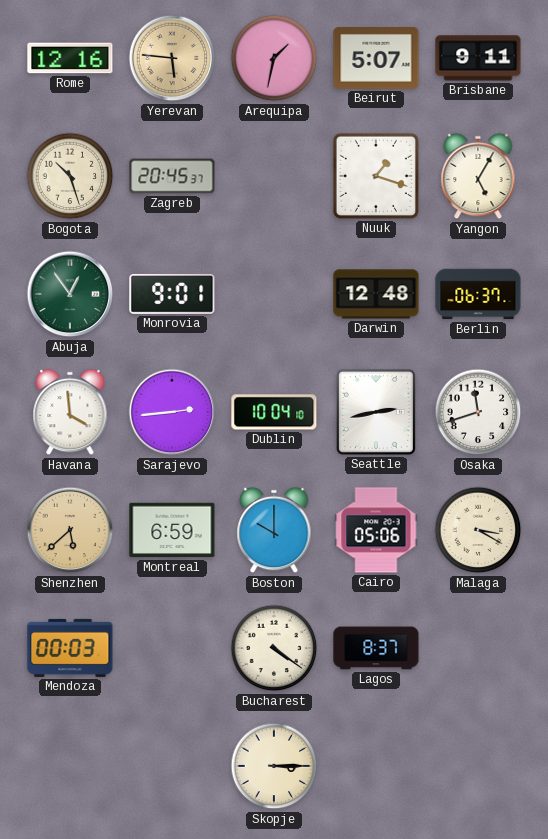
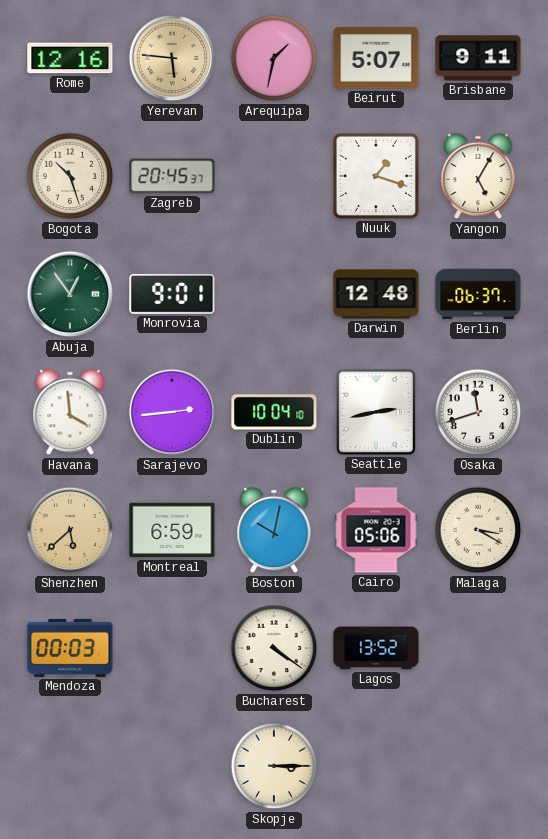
Boston: 10:00 -> 10:02
Lagos: 8:37 -> 13:52
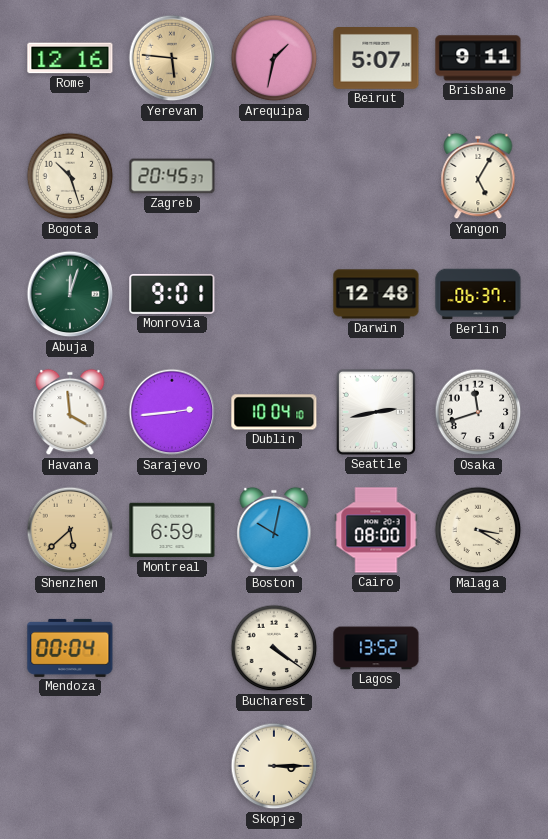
Nuuk: 1:18 -> none
Abuja: 12:54 -> 12:03
Cairo: 05:06 -> 08:00
Mendoza: 00:03 -> 00:04
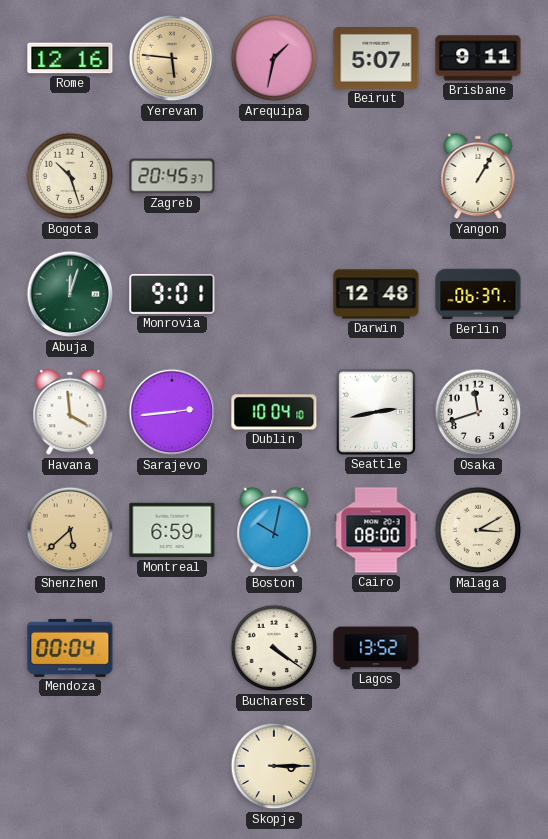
Yangon: 5:05 -> 1:05
Malaga: 3:20 -> 3:10
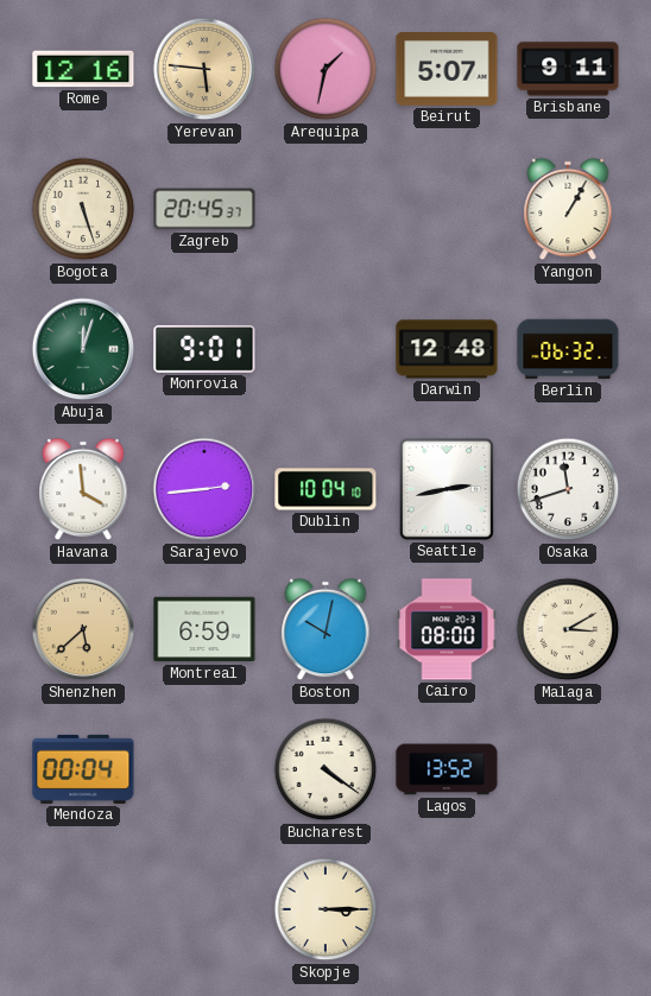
Bogota: 10:27 -> 5:27
Berlin: 06:37 -> 06:32
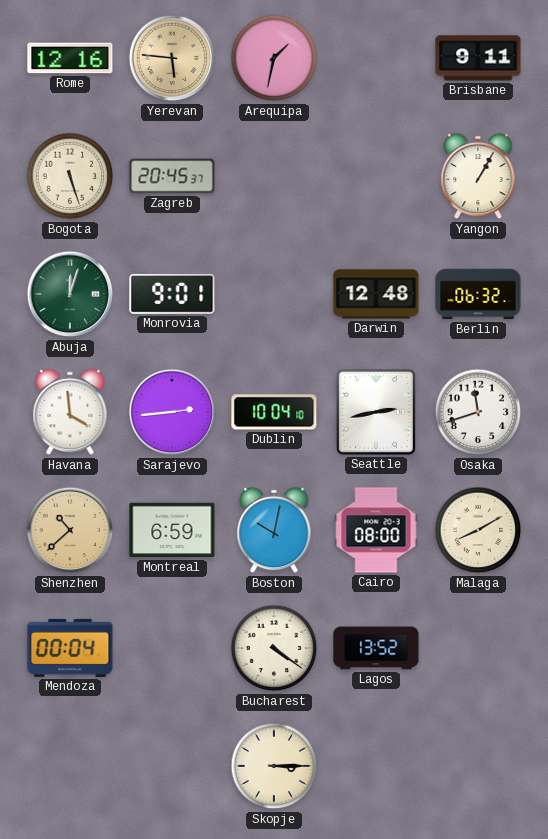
Beirut: 5:07 -> none
Shenzhen: 5:38 -> 10:38
Malaga: 3:10 -> 8:10
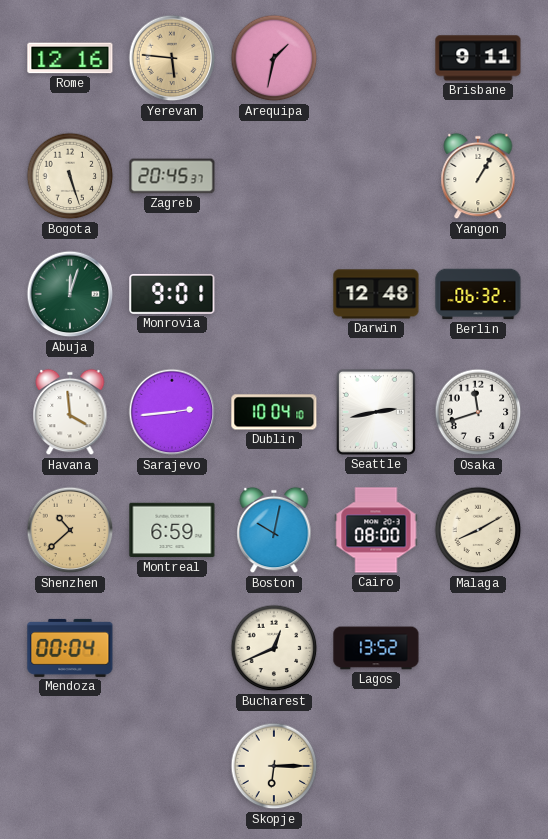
Bucharest: 4:21 -> 12:41
Skopje: 3:15 -> 6:15
